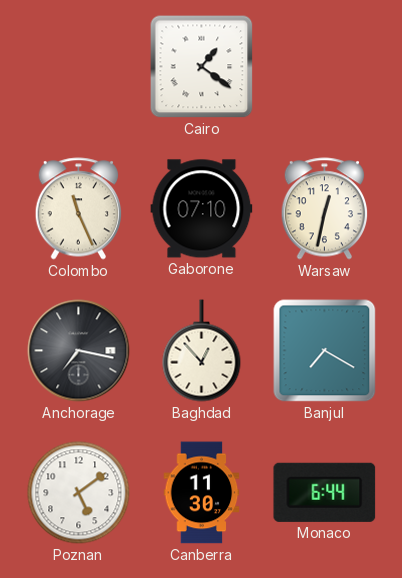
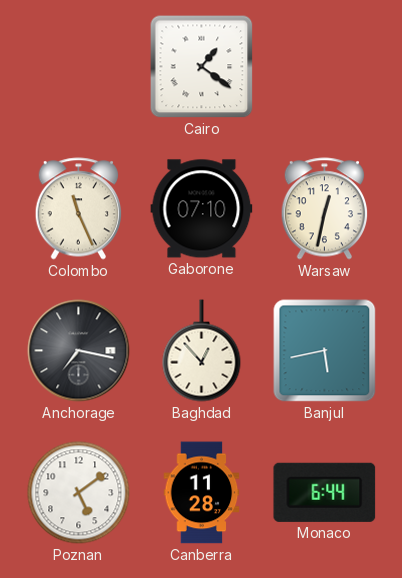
Banjul: 7:20 -> 5:43
Canberra: 11:30 -> 11:28
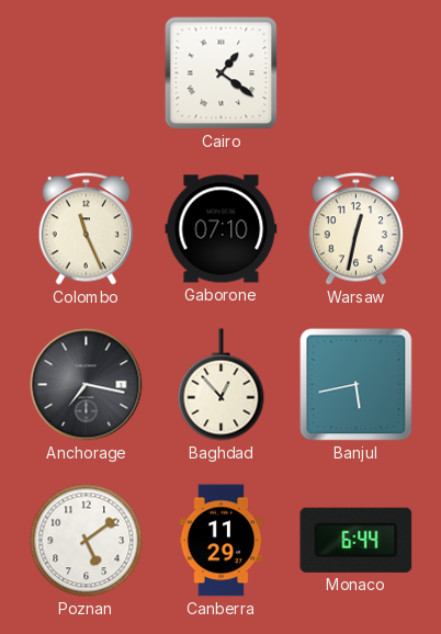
Canberra: 11:28 -> 11:29
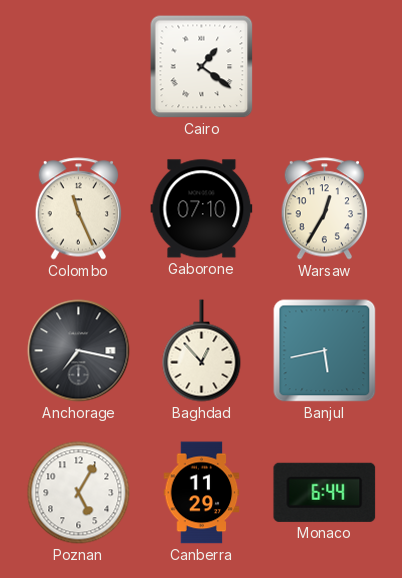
Warsaw: 12:32 -> 12:35
Poznan: 5:09 -> 5:05
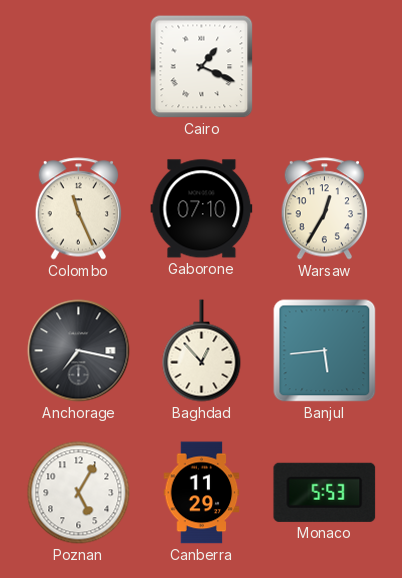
Cairo: 1:21 -> 1:19
Banjul: 5:43 -> 5:44
Monaco: 6:44 -> 5:53
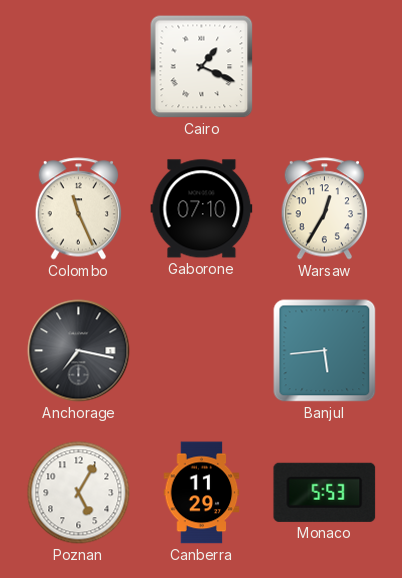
Baghdad: 12:53 -> none
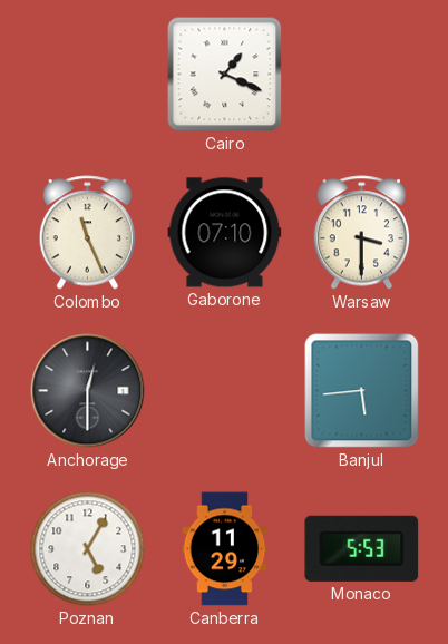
Warsaw: 12:35 -> 3:30
Anchorage: 7:17 -> 12:30
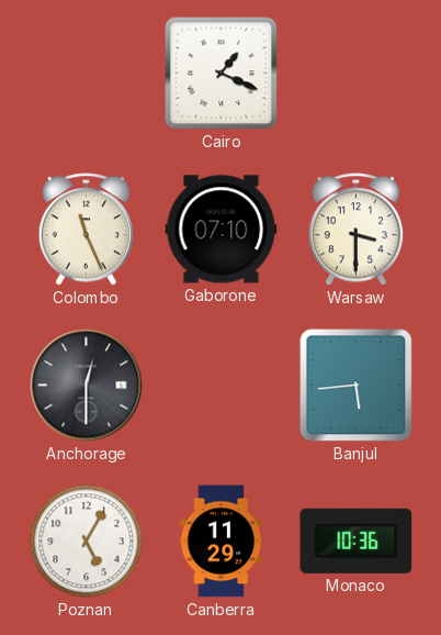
Monaco: 5:53 -> 10:36
